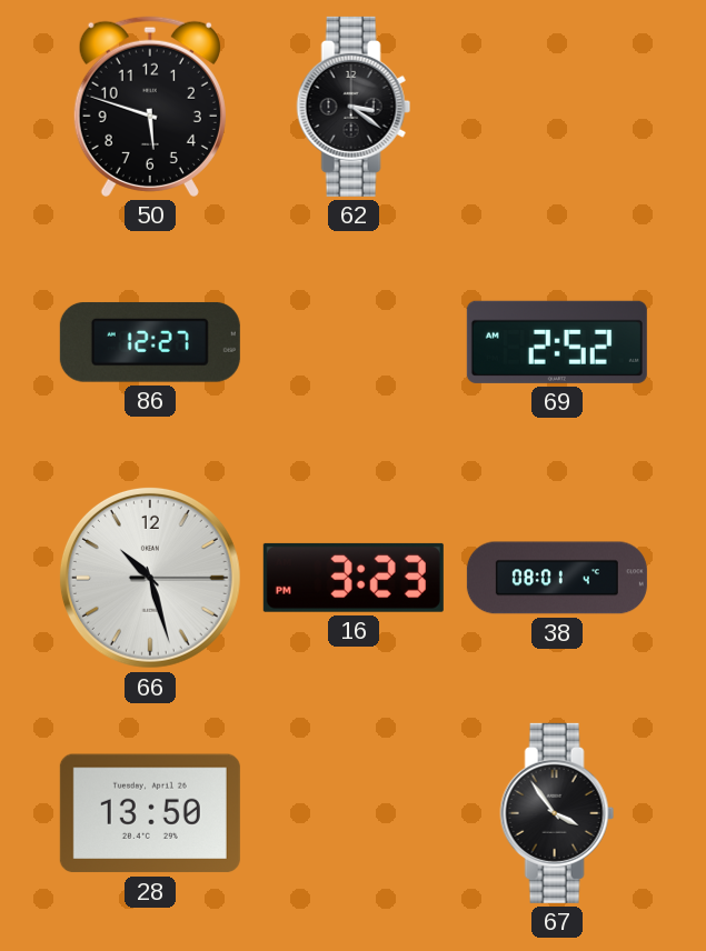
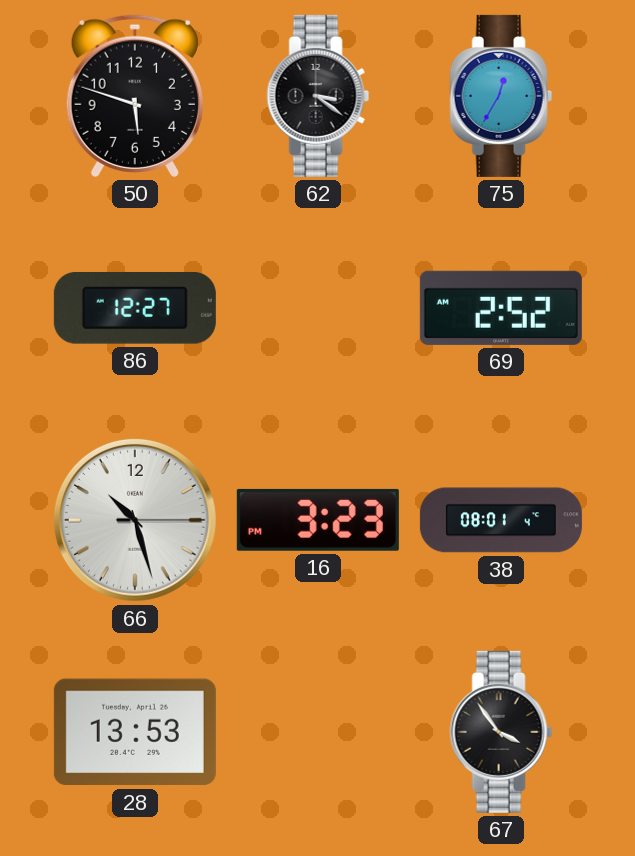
75: none -> 12:35
28: 13:50 -> 13:53
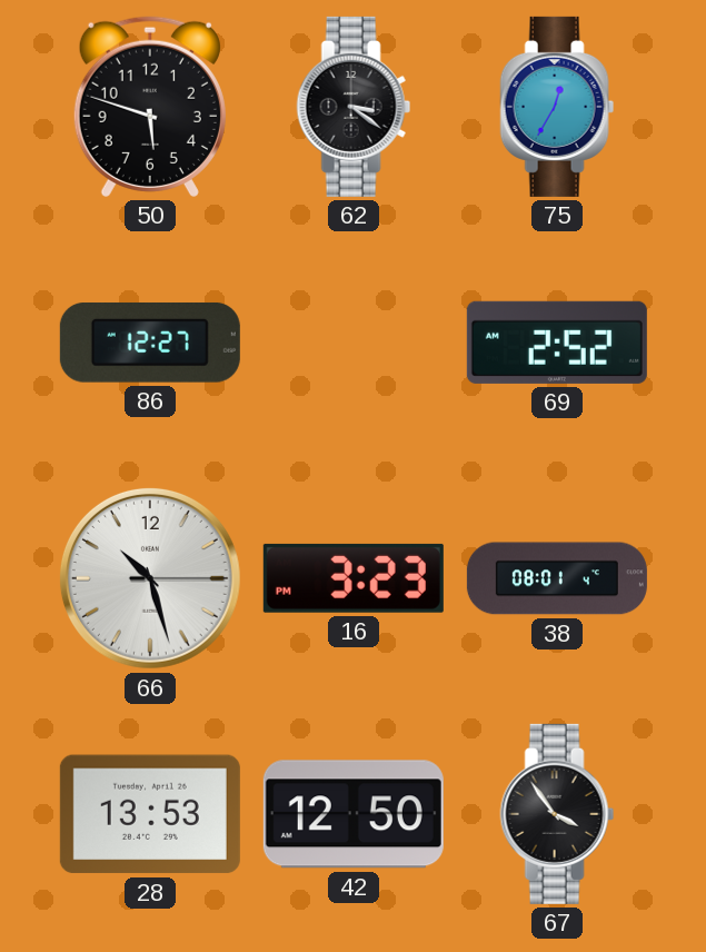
42: none -> 12:50
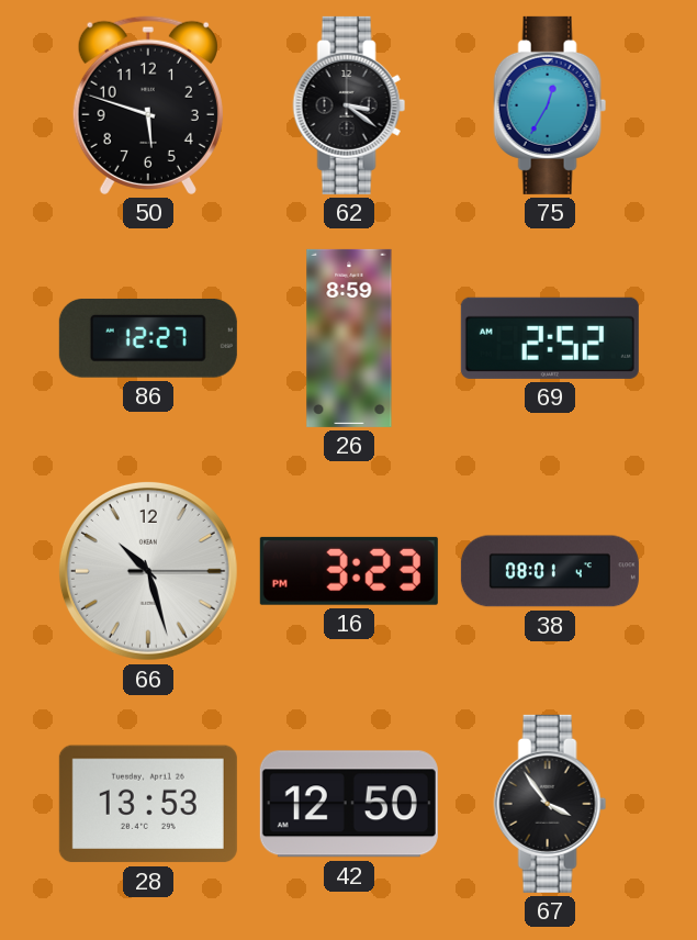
26: none -> 8:59
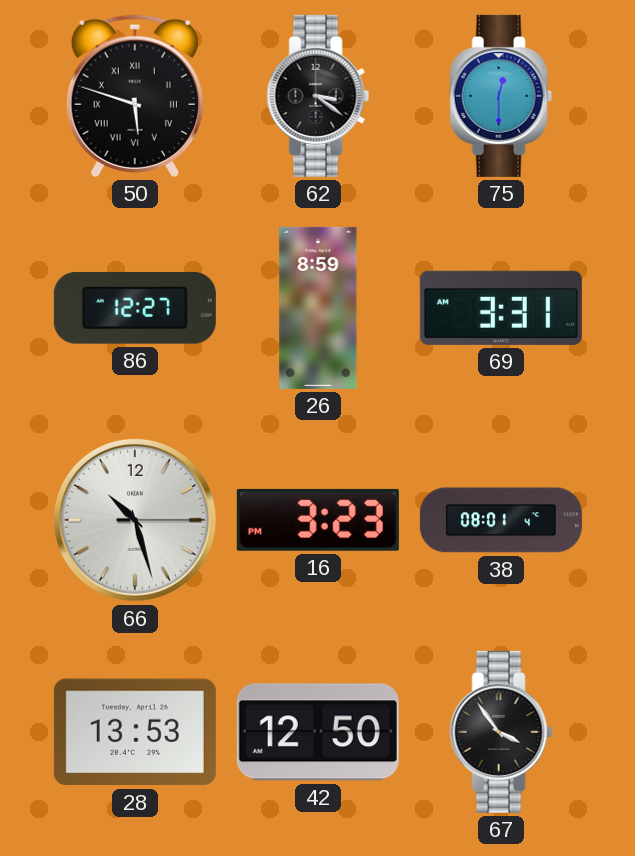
50 numerals: Arabic -> Roman
75: 12:35 -> 12:30
69: 2:52 -> 3:31
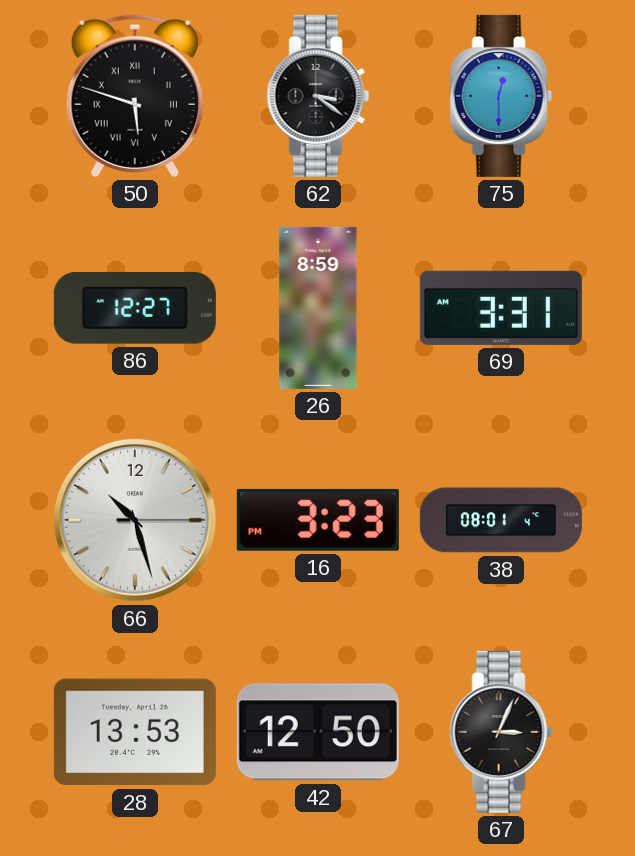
67: 3:54 -> 3:04
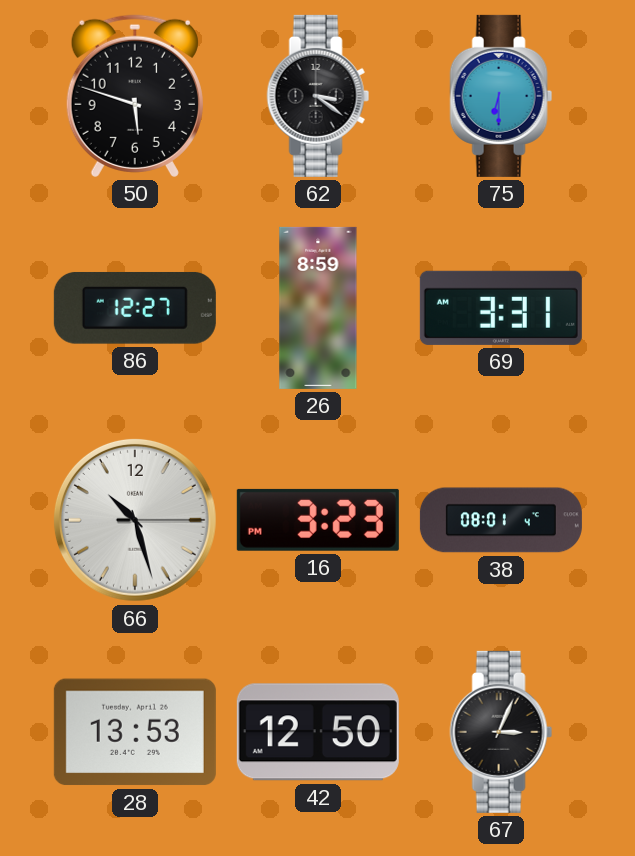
50 numerals: Roman -> Arabic
75: 12:30 -> 6:30
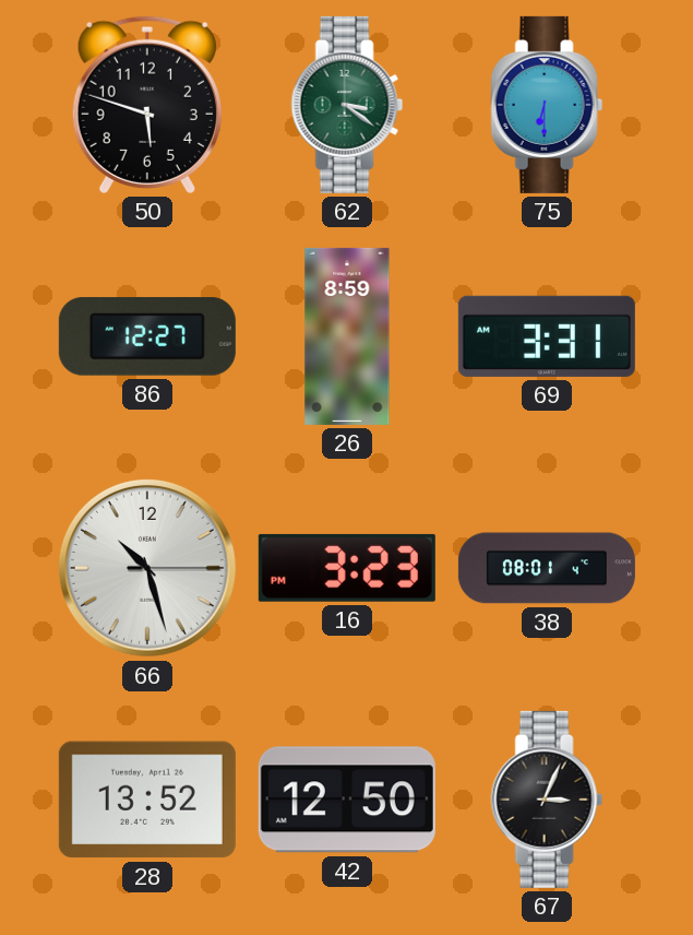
62 dial: black -> green
28: 13:53 -> 13:52
